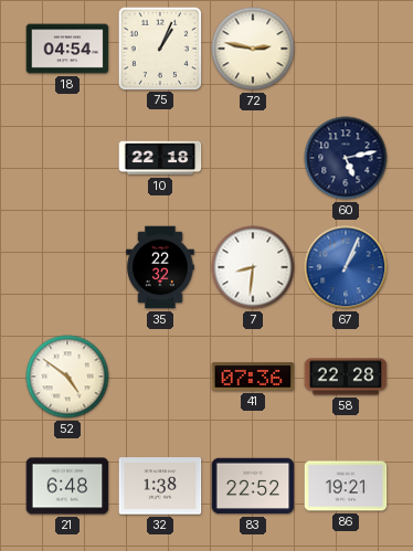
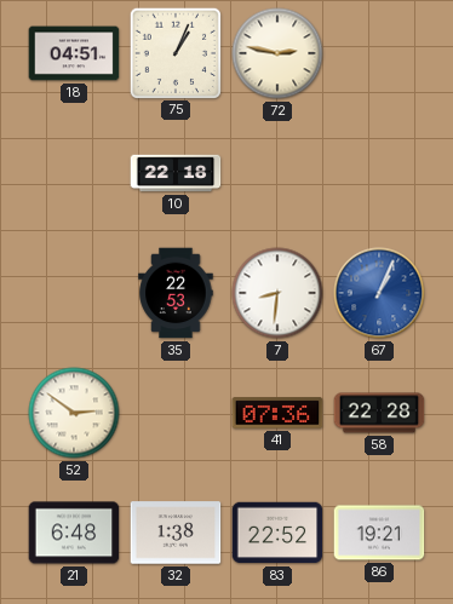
18: 04:54 -> 04:51
60: 5:13 -> none
35: 22:32 -> 22:53
52: 4:51 -> 2:51
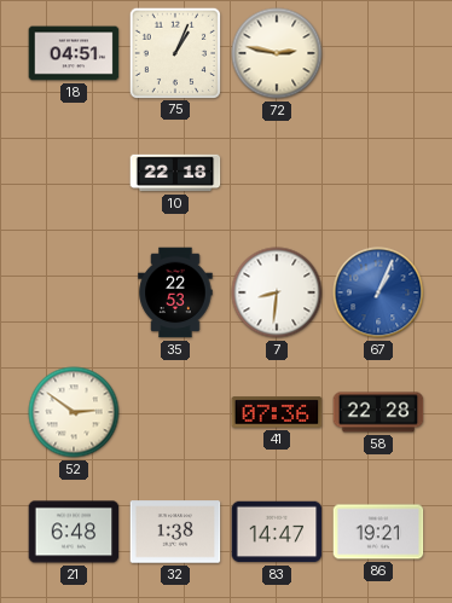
83: 22:52 -> 14:47
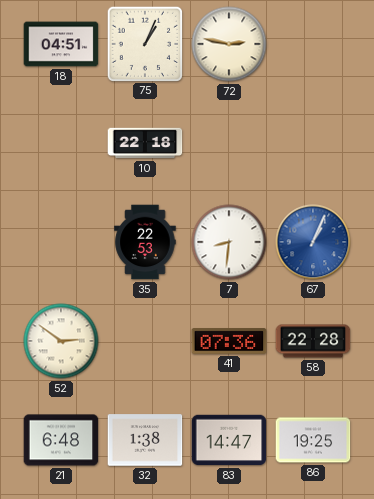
86: 19:21 -> 19:25
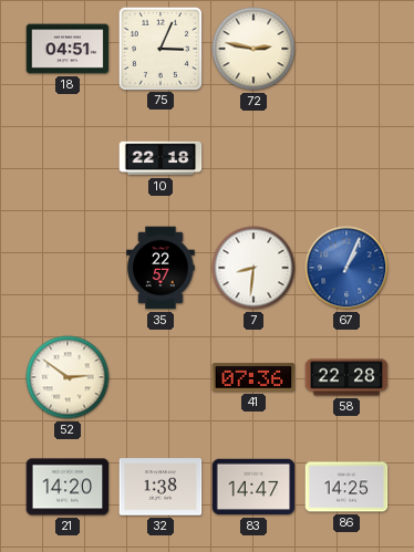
75: 1:04 -> 3:04
35: 22:53 -> 22:57
21: 6:48 -> 14:20
86: 19:25 -> 14:25
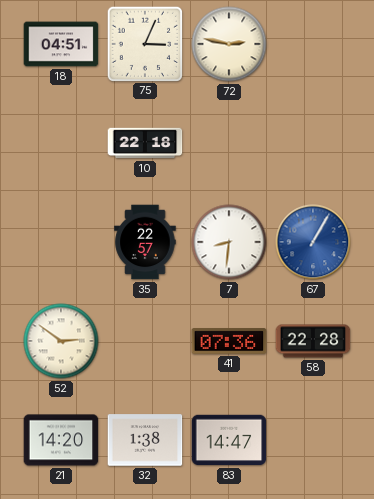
67: 1:04 -> 1:05
86: 14:25 -> none
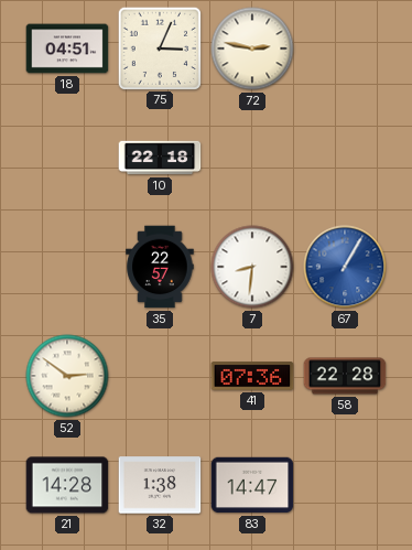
21: 14:20 -> 14:28
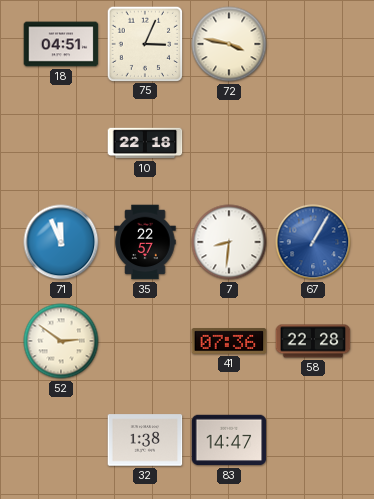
72: 2:47 -> 3:47
71: none -> 11:56
21: 14:28 -> none
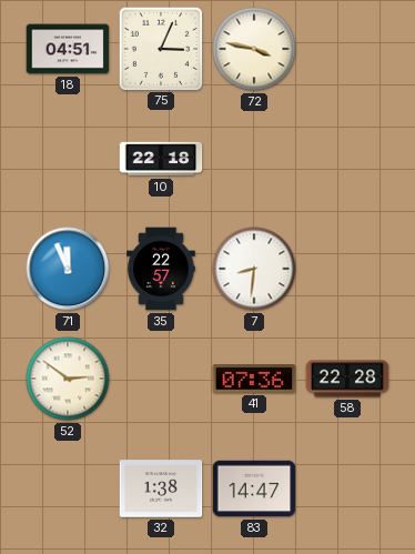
67: 1:05 -> none
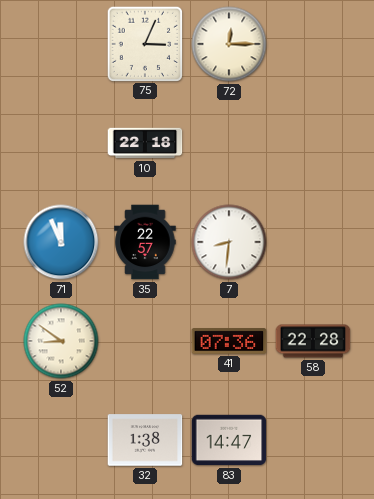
18: 04:51 -> none
72: 3:47 -> 12:15
52: 2:51 -> 8:51
